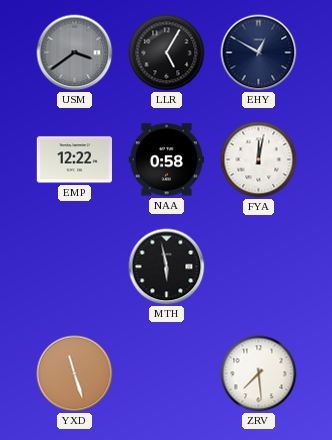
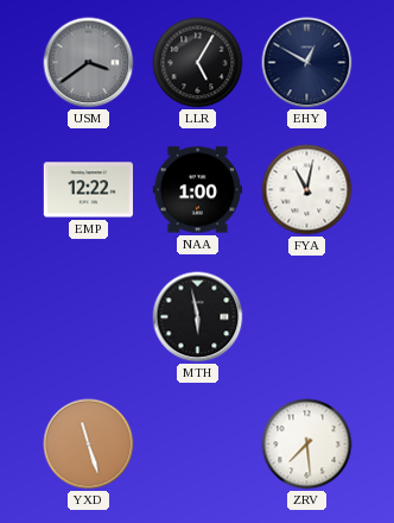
NAA: 0:58 -> 1:00
FYA: 12:02 -> 11:02
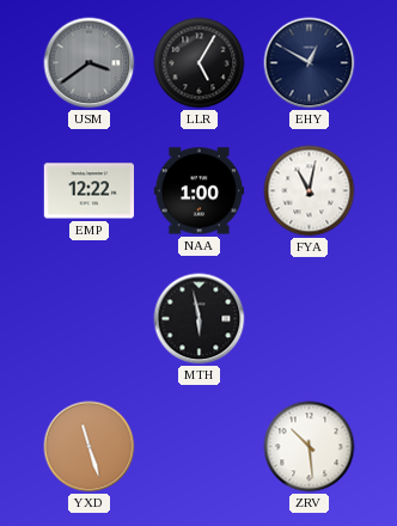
ZRV: 7:29 -> 10:29
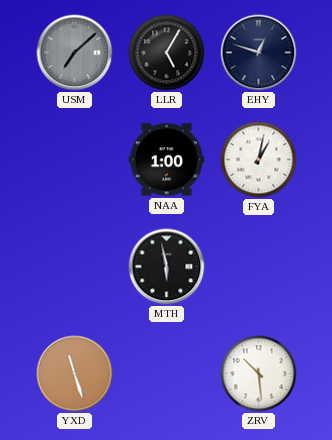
USM: 3:39 -> 7:08
EHY: 12:50 -> 12:48
EMP: 12:22 -> none
FYA: 11:02 -> 1:02
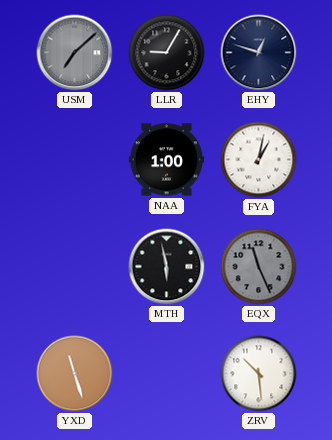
LLR: 5:05 -> 9:05
EQX: none -> 11:26
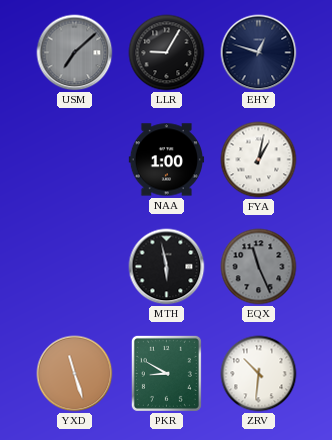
PKR: none -> 8:50
ZRV: 10:29 -> 10:31
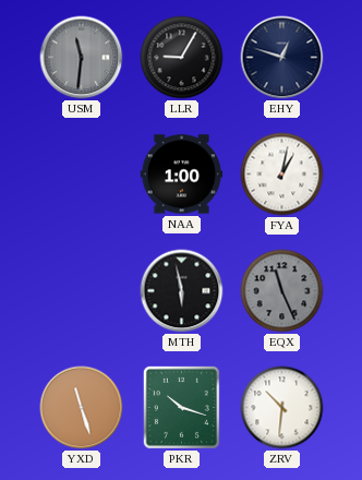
USM: 7:08 -> 11:31
PKR: 8:50 -> 10:18
